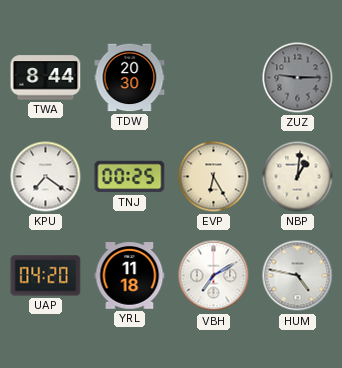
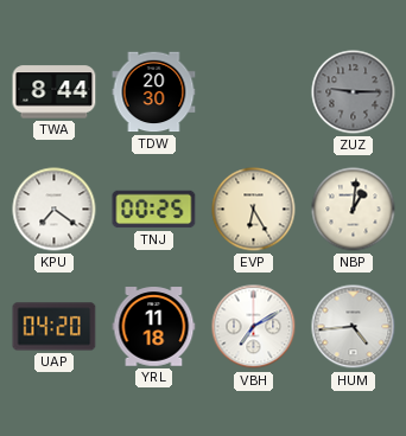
HUM: 4:47 -> 4:44
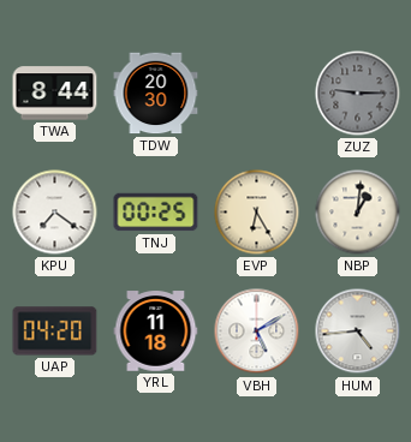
VBH: 7:10 -> 5:10
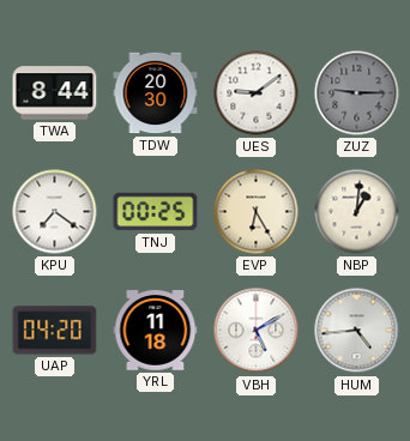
UES: none -> 9:09
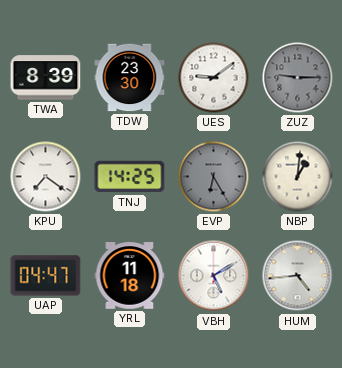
TWA: 8:44 -> 8:39
TDW: 20:30 -> 23:30
TNJ: 00:25 -> 14:25
EVP dial: cream -> grey
UAP: 04:20 -> 04:47
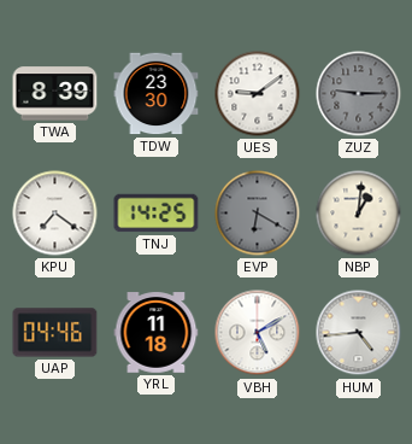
EVP: 6:25 -> 6:20
UAP: 04:47 -> 04:46
